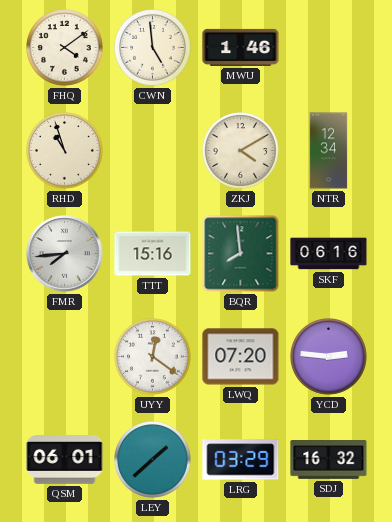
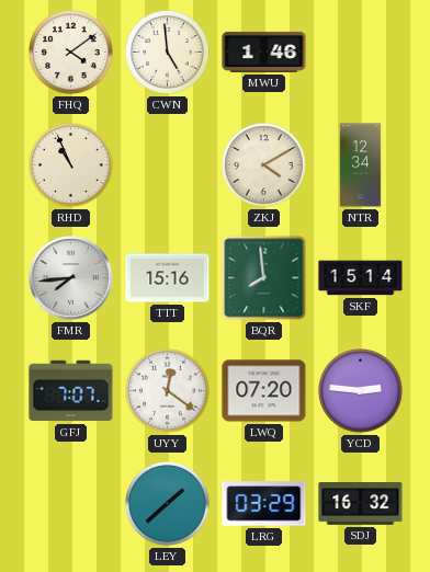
RHD: 10:57 -> 10:56
SKF: 06:16 -> 15:14
GFJ: none -> 7:07
QSM: 06:01 -> none
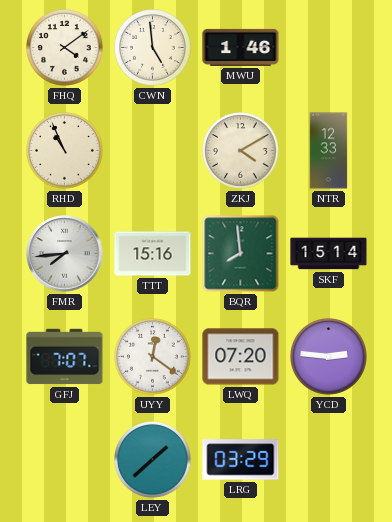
NTR: 12:34 -> 12:33
SDJ: 16:32 -> none
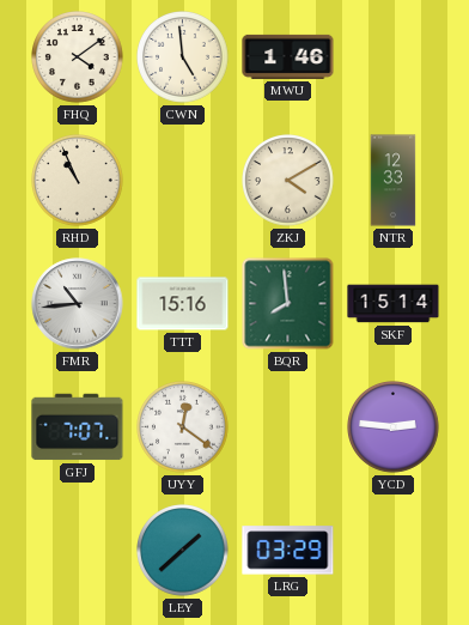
FMR: 7:44 -> 10:44
LWQ: 07:20 -> none
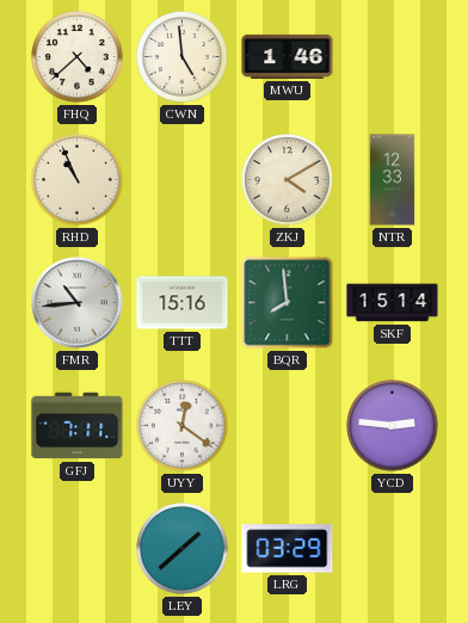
FHQ: 4:09 -> 4:38
GFJ: 7:07 -> 7:11
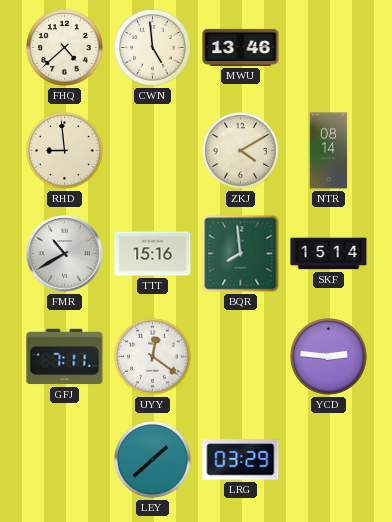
MWU: 1:46 -> 13:46
RHD: 10:56 -> 8:59
NTR: 12:33 -> 08:14
FMR: 10:44 -> 10:40
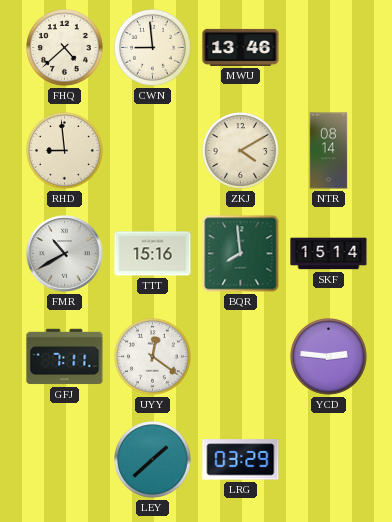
CWN: 4:59 -> 8:59
